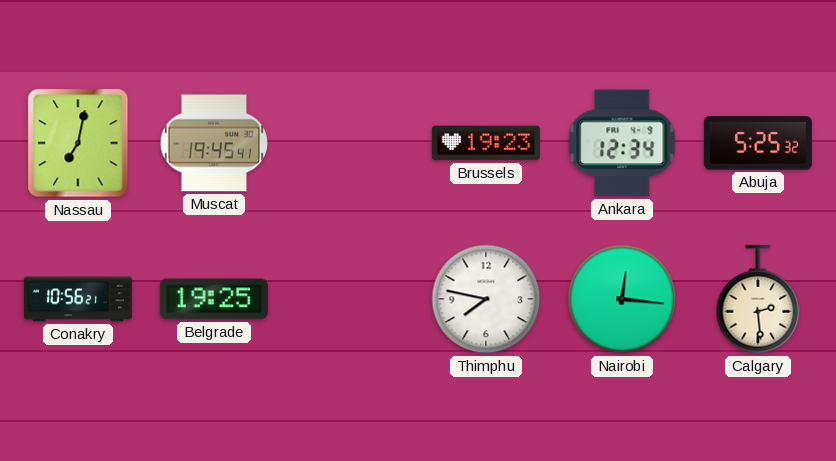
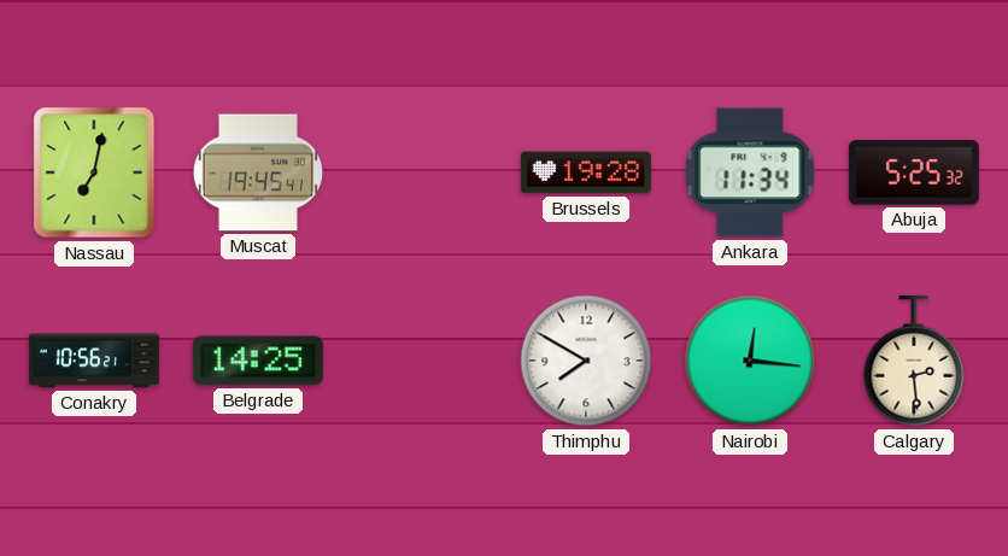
Brussels: 19:23 -> 19:28
Ankara: 12:34 -> 11:34
Belgrade: 19:25 -> 14:25
Thimphu: 7:47 -> 7:50
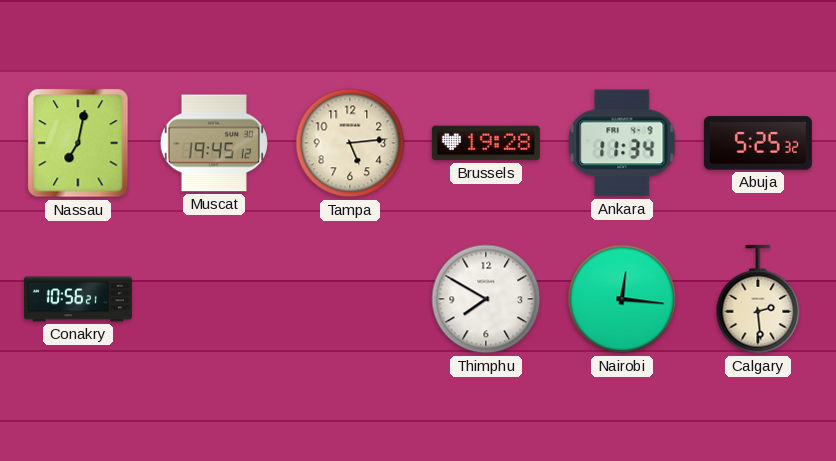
Muscat: 19:45:41 -> 19:45:12
Tampa: none -> 5:14
Belgrade: 14:25 -> none
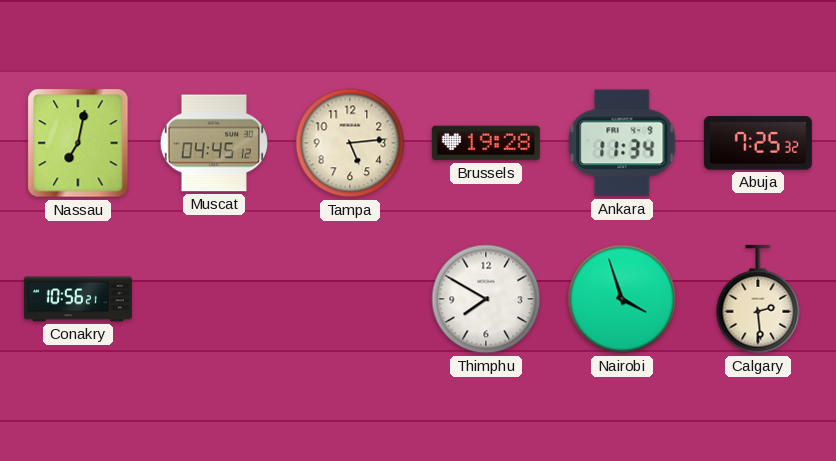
Muscat: 19:45 -> 04:45
Abuja: 5:25 -> 7:25
Nairobi: 12:16 -> 3:57
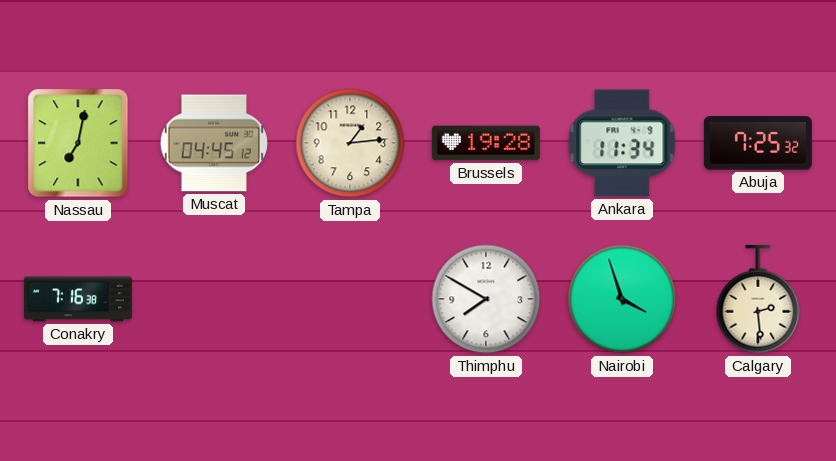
Tampa: 5:14 -> 1:14
Conakry: 10:56 -> 7:16
